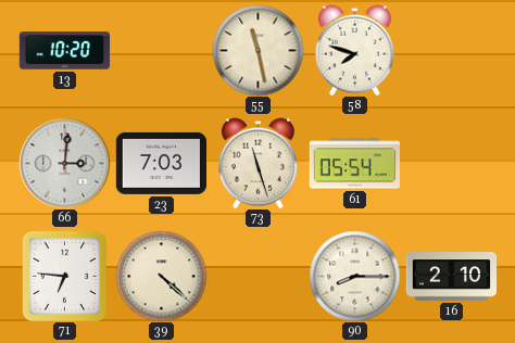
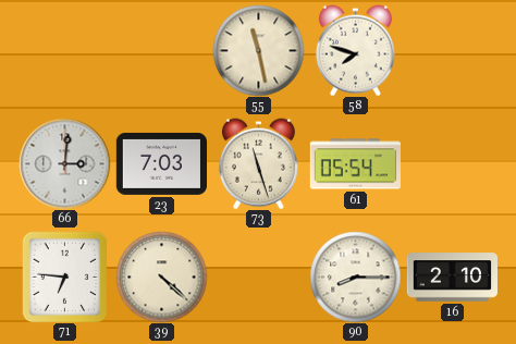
13: 10:20 -> none
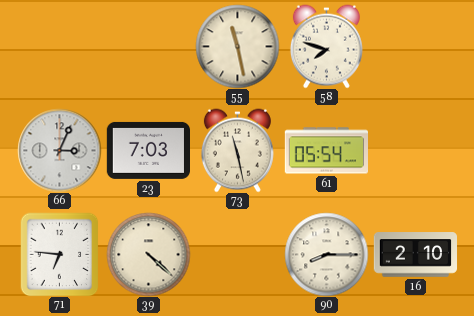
66: 3:01 -> 3:04
73: 11:27 -> 11:28
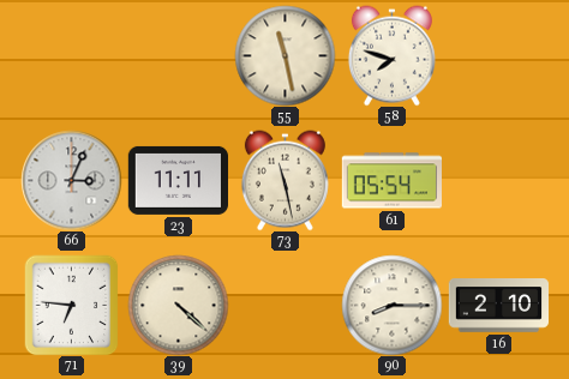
23: 7:03 -> 11:11
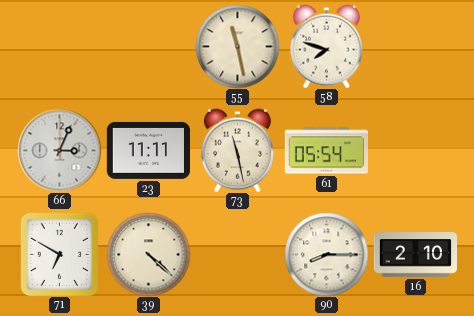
71: 6:46 -> 6:50
